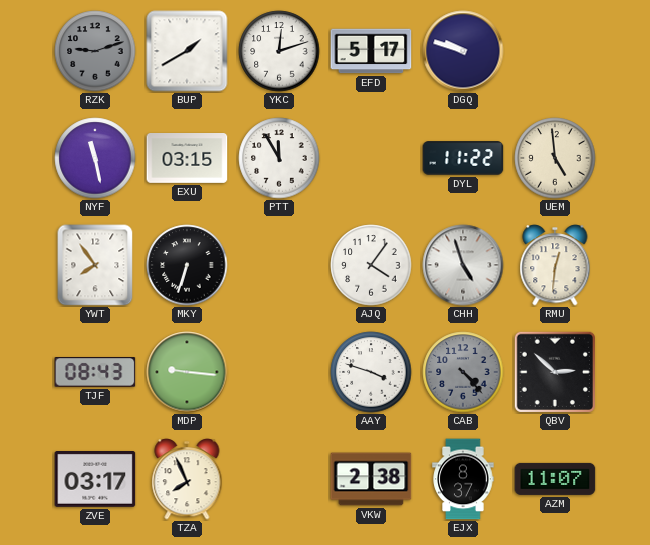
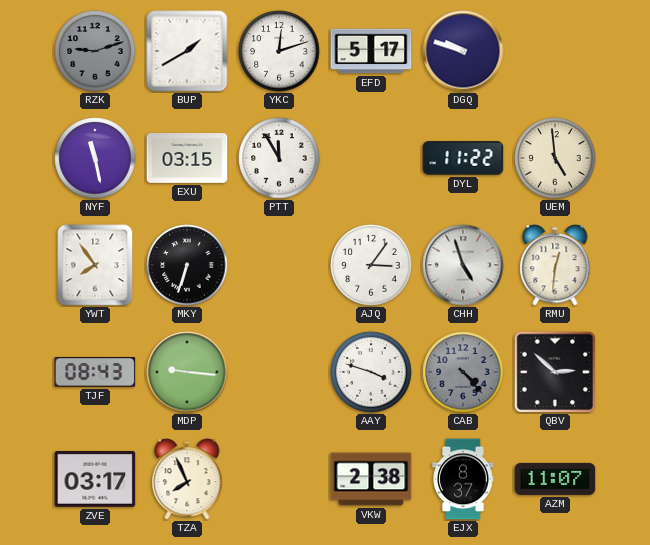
AJQ: 4:06 -> 3:06
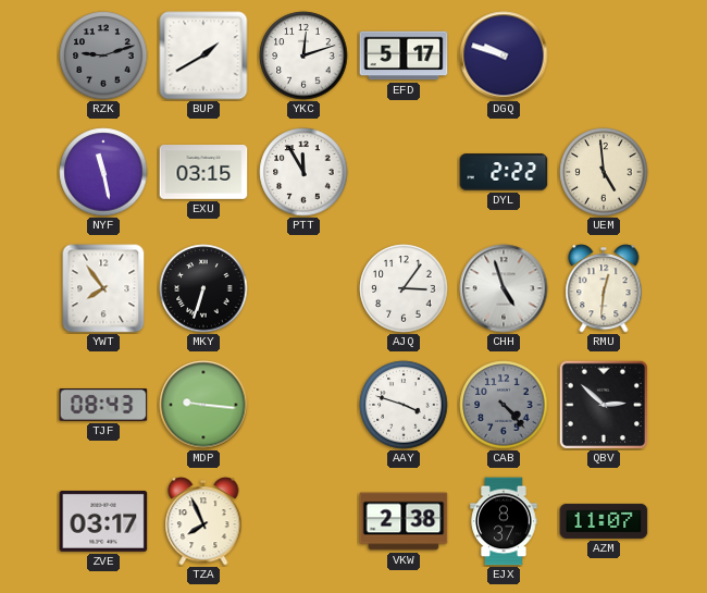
DYL: 11:22 -> 2:22
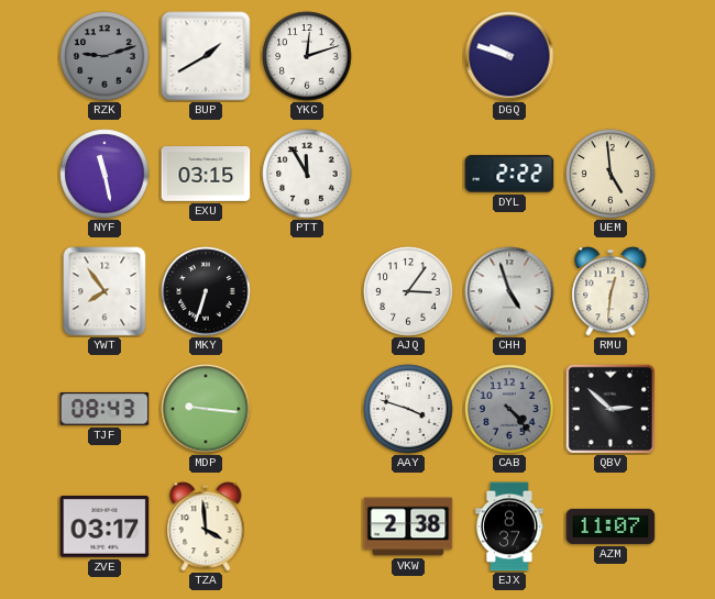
EFD: 5:17 -> none
TZA: 7:56 -> 3:59
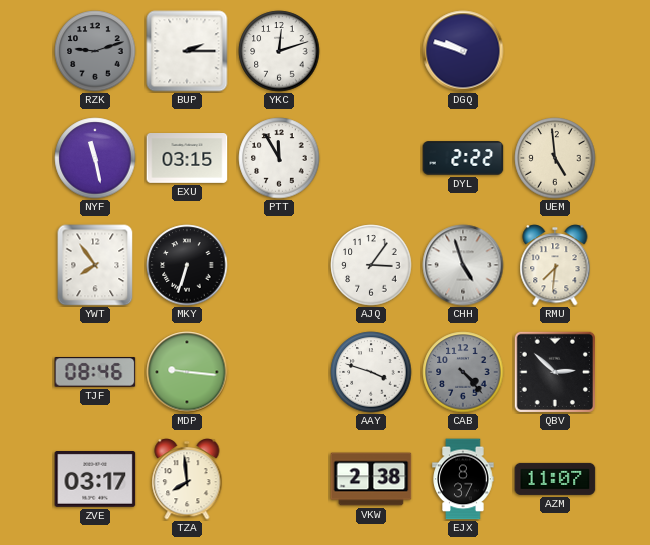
BUP: 1:40 -> 2:15
RMU: 12:31 -> 7:31
TJF: 08:43 -> 08:46
TZA: 3:59 -> 7:59
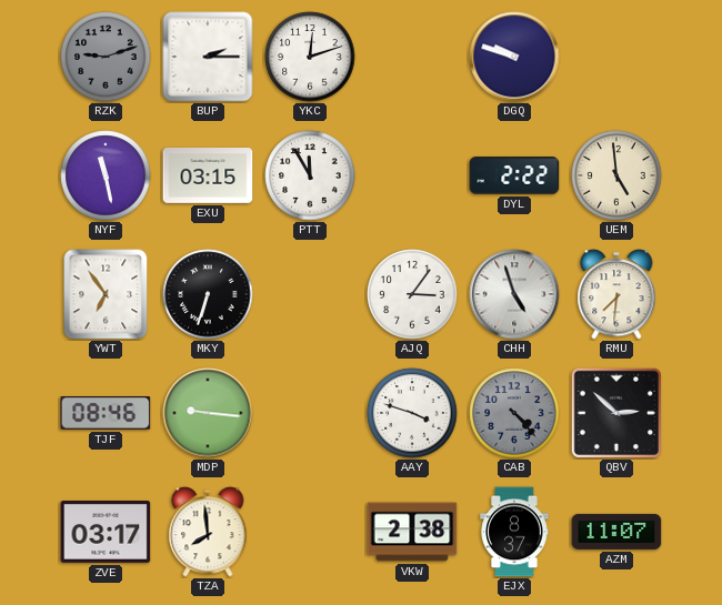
YWT: 7:54 -> 6:54
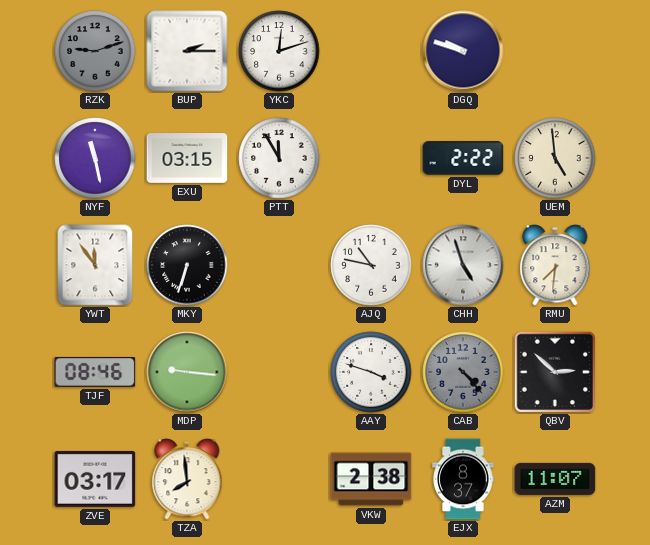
YWT: 6:54 -> 11:54
AJQ: 3:06 -> 10:47
